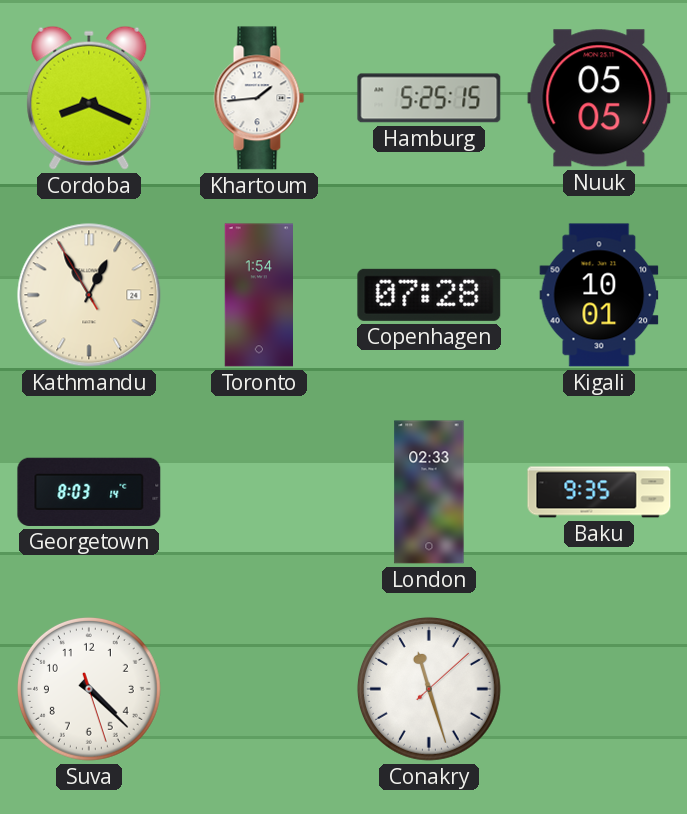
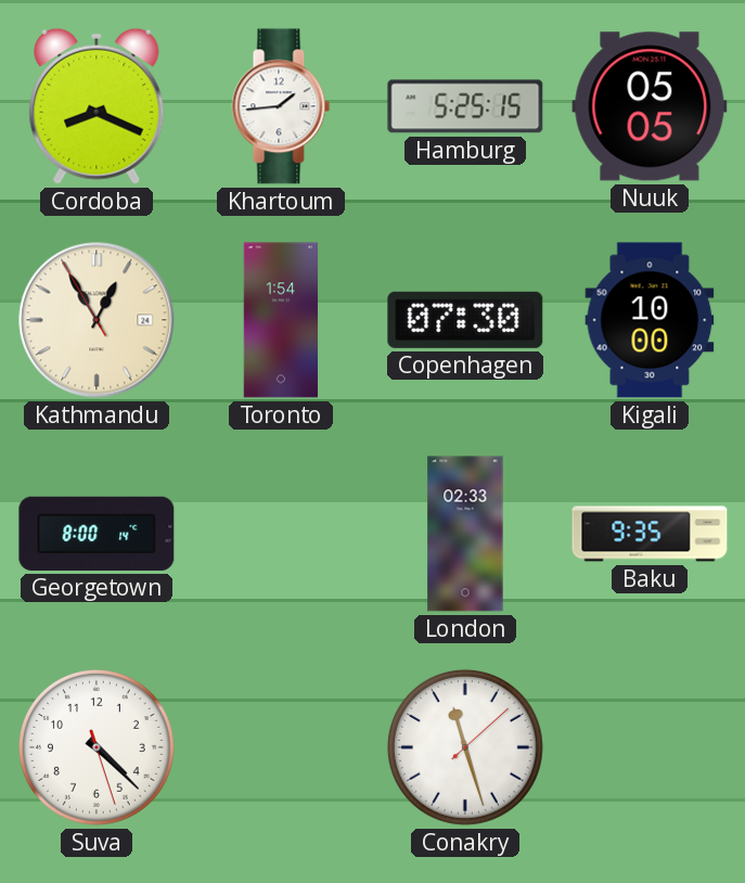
Copenhagen: 07:28 -> 07:30
Kigali: 10:01 -> 10:00
Georgetown: 8:03 -> 8:00
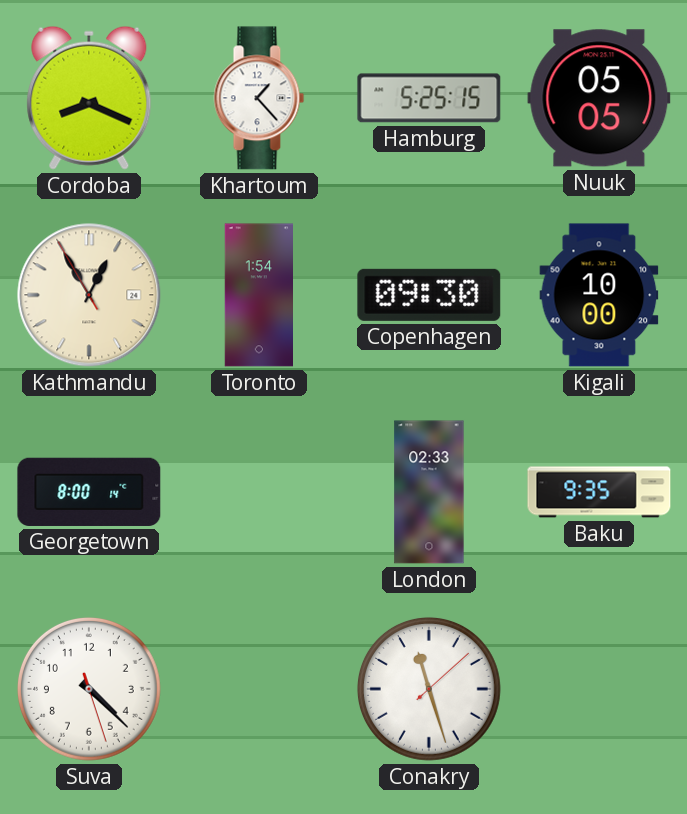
Khartoum: 1:44 -> 1:23
Copenhagen: 07:30 -> 09:30
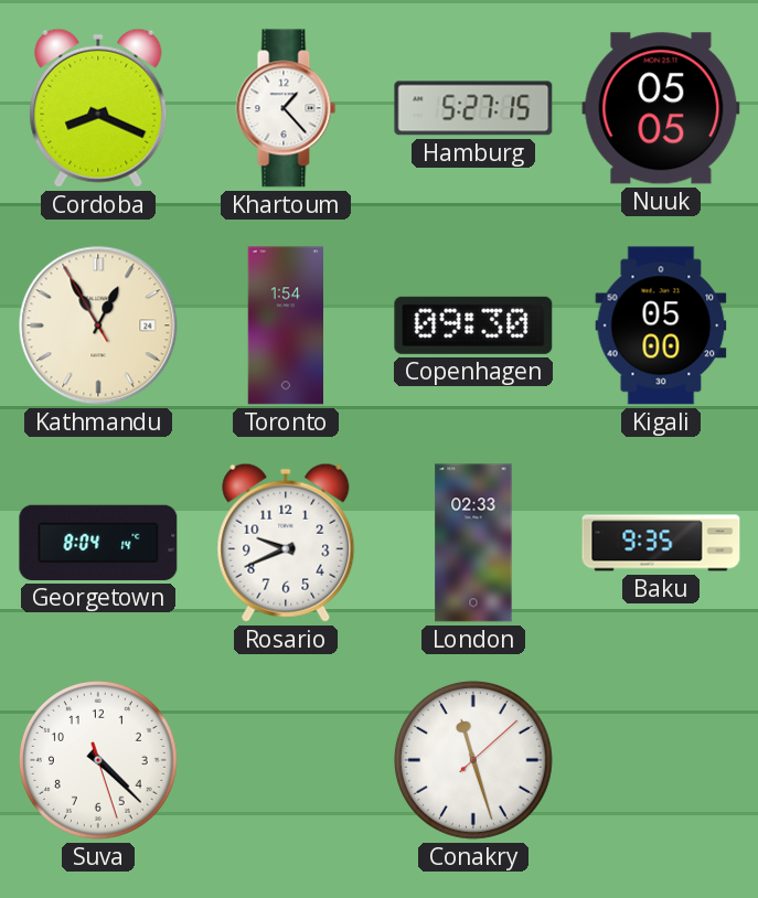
Hamburg: 5:25 -> 5:27
Kigali: 10:00 -> 05:00
Georgetown: 8:00 -> 8:04
Rosario: none -> 9:41
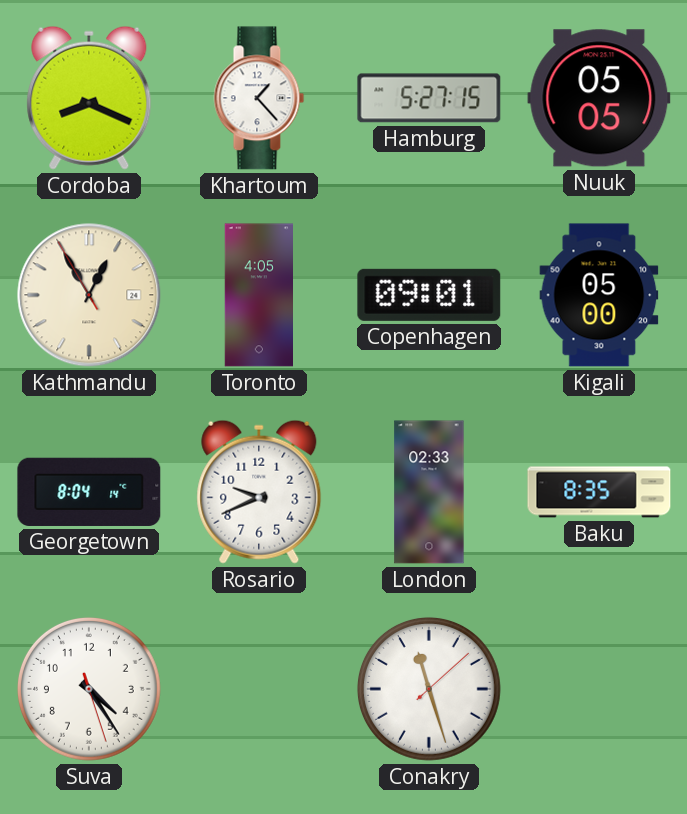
Toronto: 1:54 -> 4:05
Copenhagen: 09:30 -> 09:01
Baku: 9:35 -> 8:35
Suva: 4:22 -> 4:24
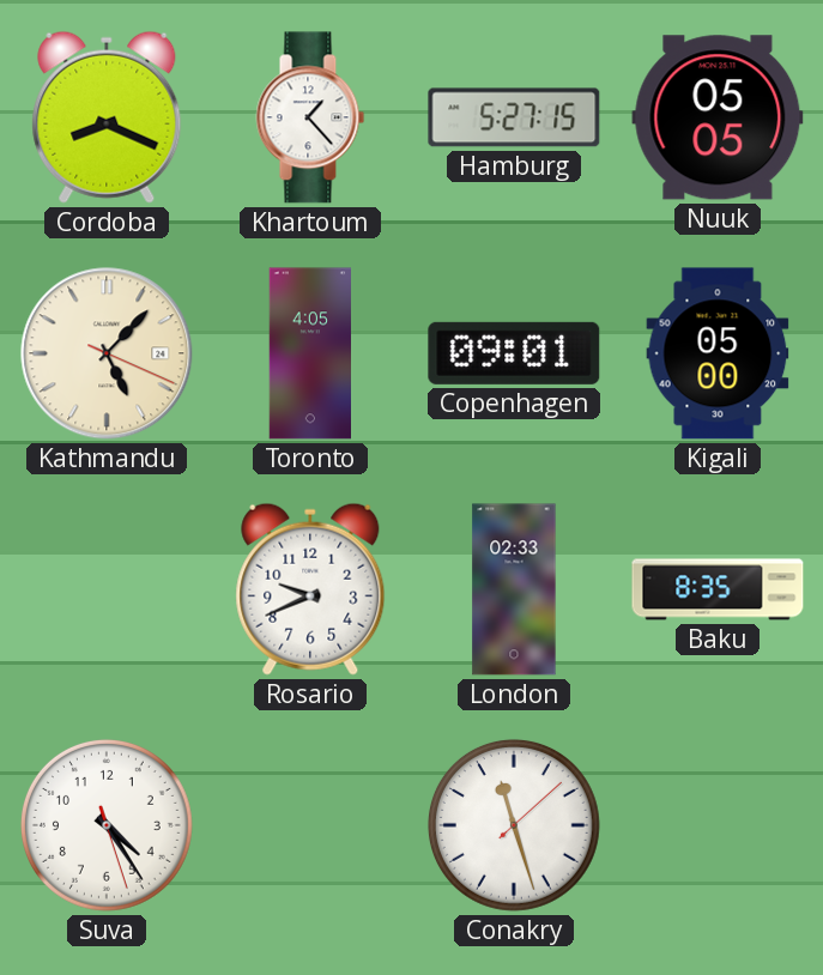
Kathmandu: 12:54 -> 5:07
Georgetown: 8:04 -> none
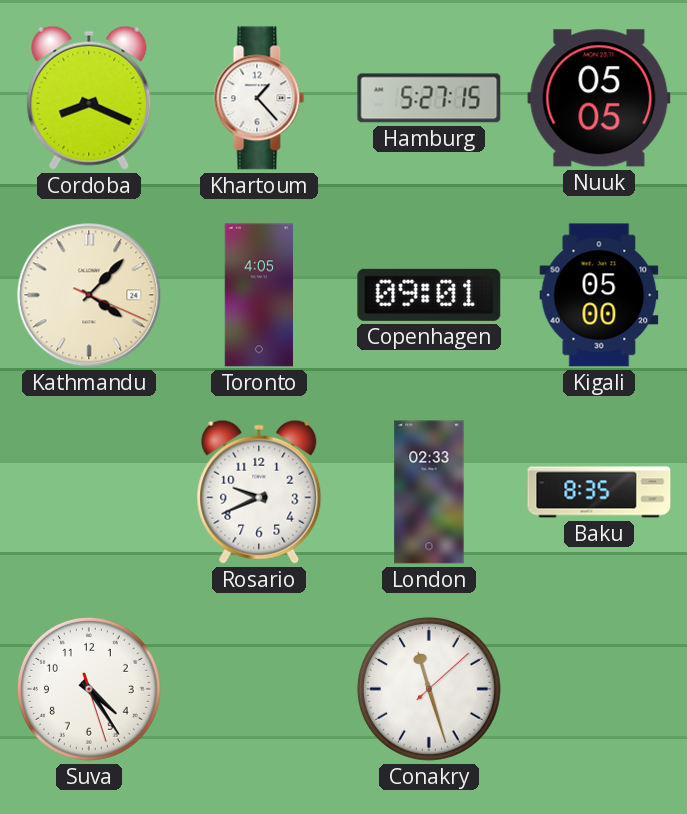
Kathmandu: 5:07 -> 4:07
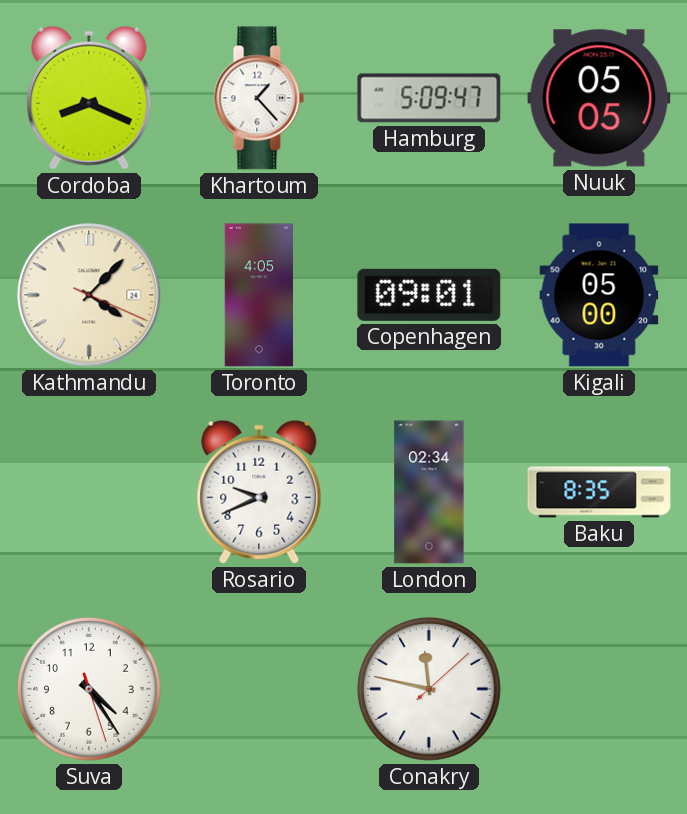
Hamburg: 5:27 -> 5:09
London: 02:33 -> 02:34
Conakry: 11:27 -> 11:47
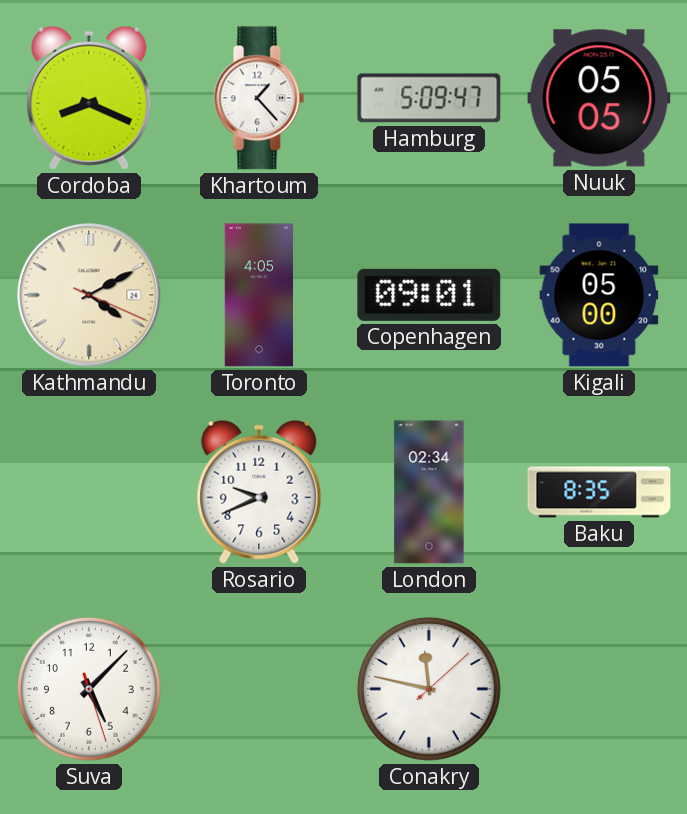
Kathmandu: 4:07 -> 4:10
Suva: 4:24 -> 5:07
